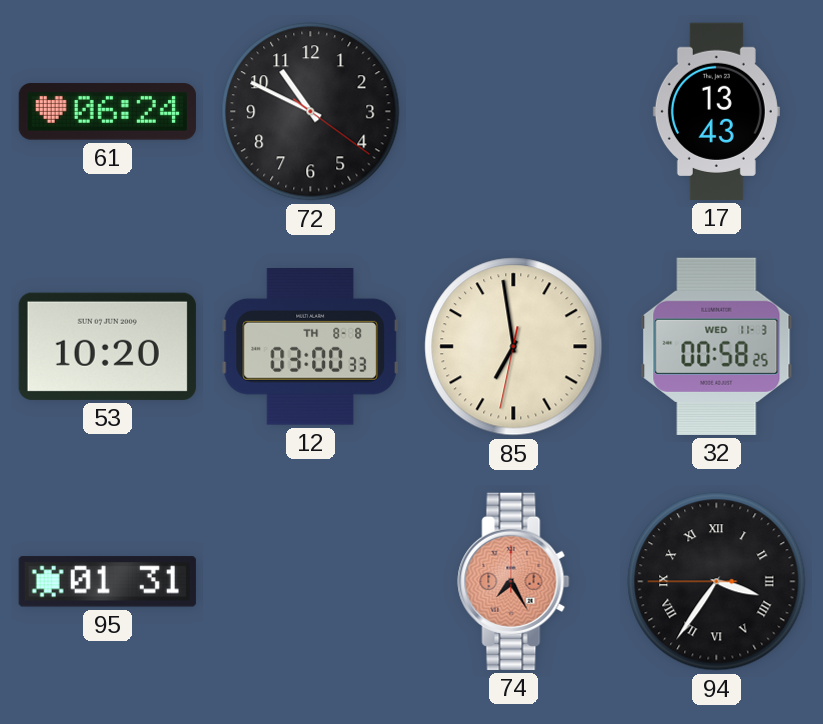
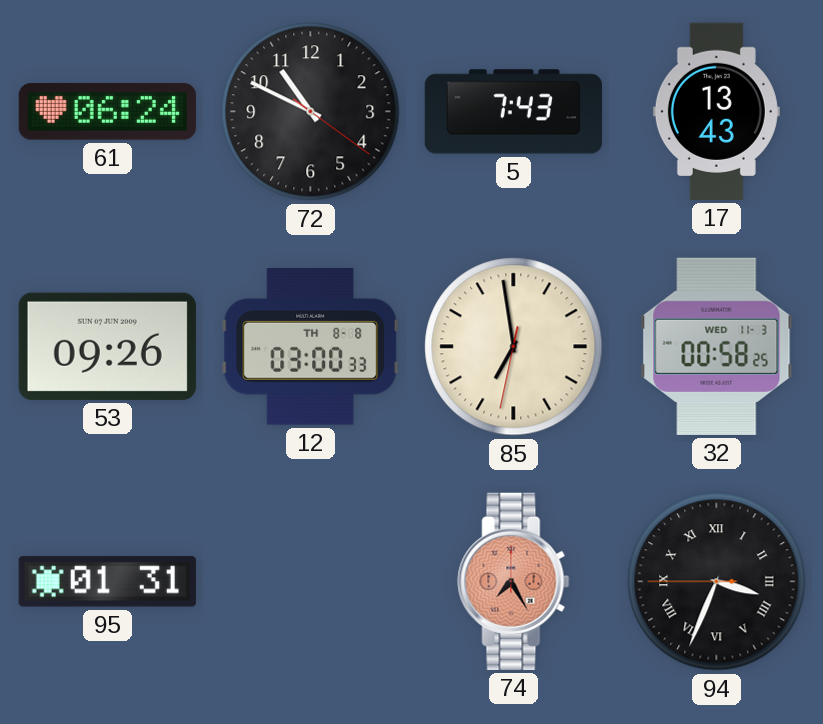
5: none -> 7:43
53: 10:20 -> 09:26
94: 3:35 -> 3:33
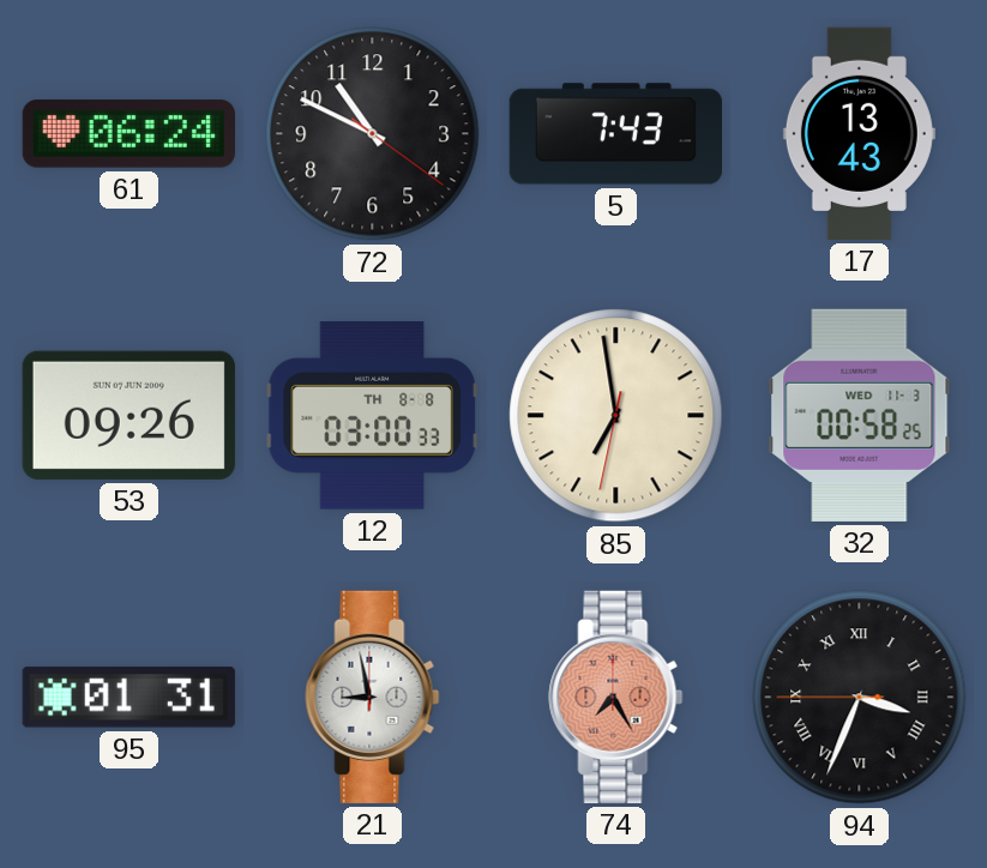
21: none -> 8:58
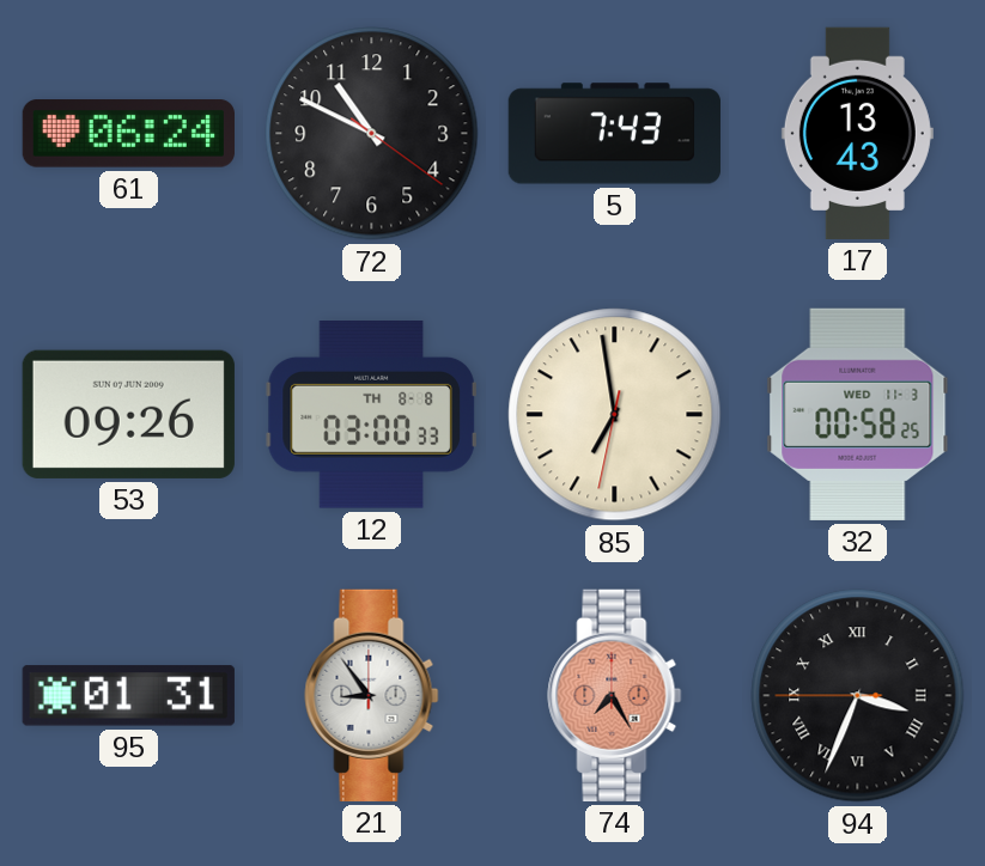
21: 8:58 -> 8:54
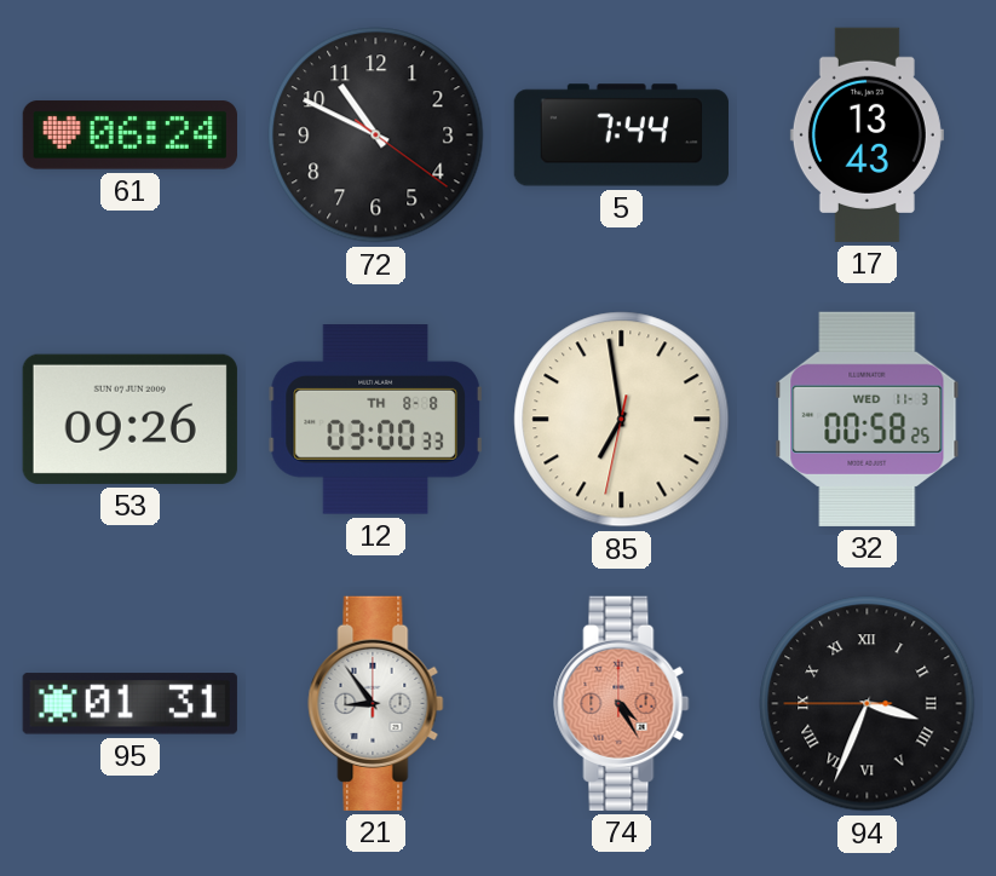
5: 7:43 -> 7:44
74: 7:25 -> 4:25
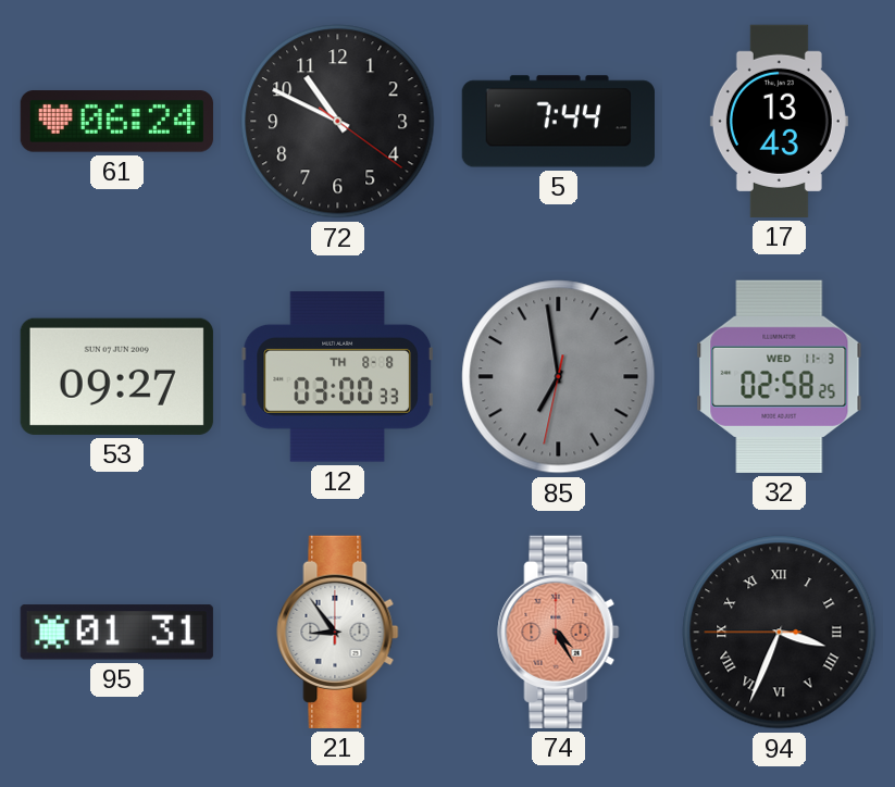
53: 09:26 -> 09:27
85 dial: cream -> grey
32: 00:58 -> 02:58
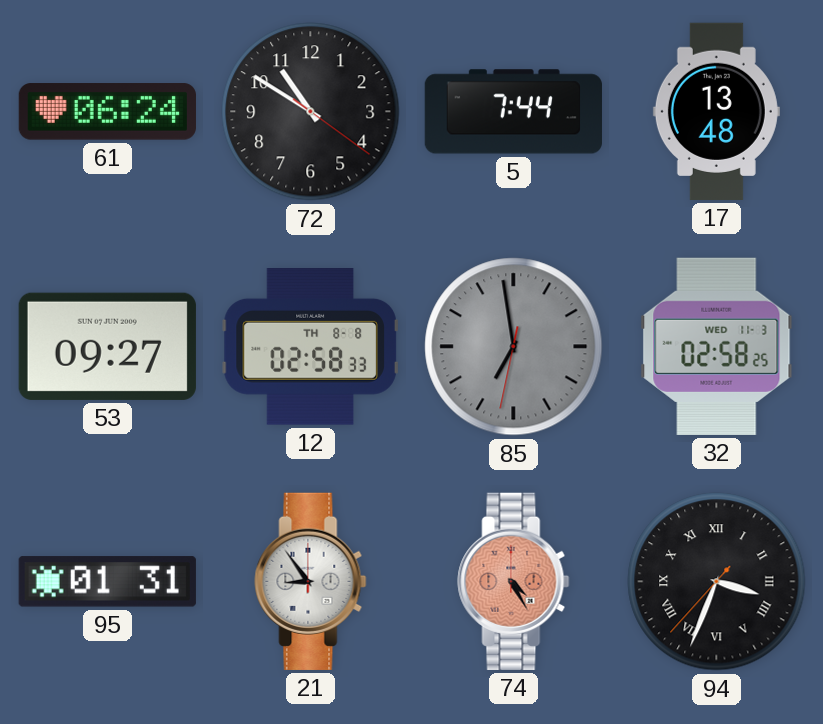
72: 10:49 -> 10:50
17: 13:43 -> 13:48
12: 03:00 -> 02:58
94: 3:33:45 -> 3:33:37
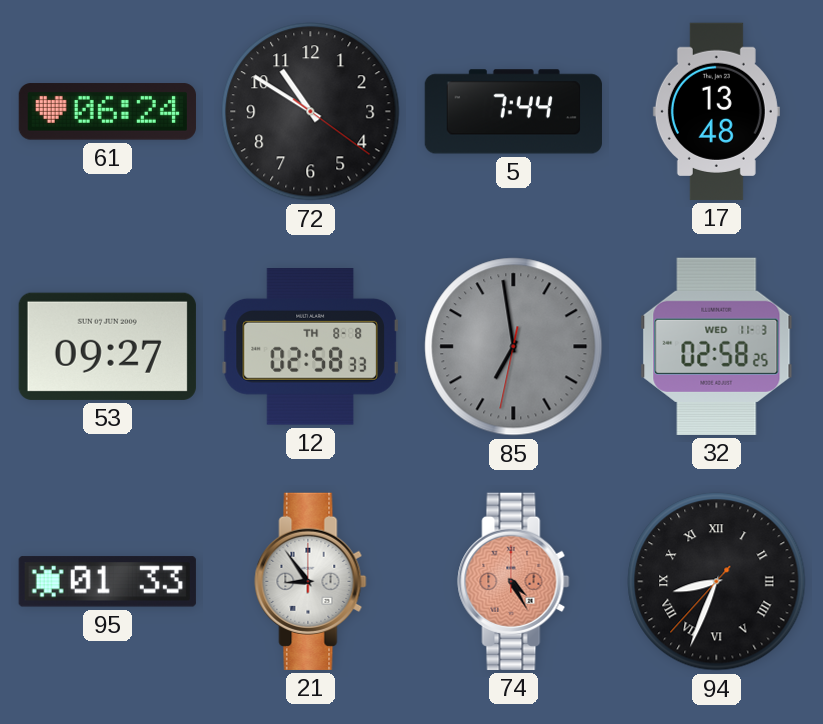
95: 01:31 -> 01:33
94: 3:33 -> 8:33
